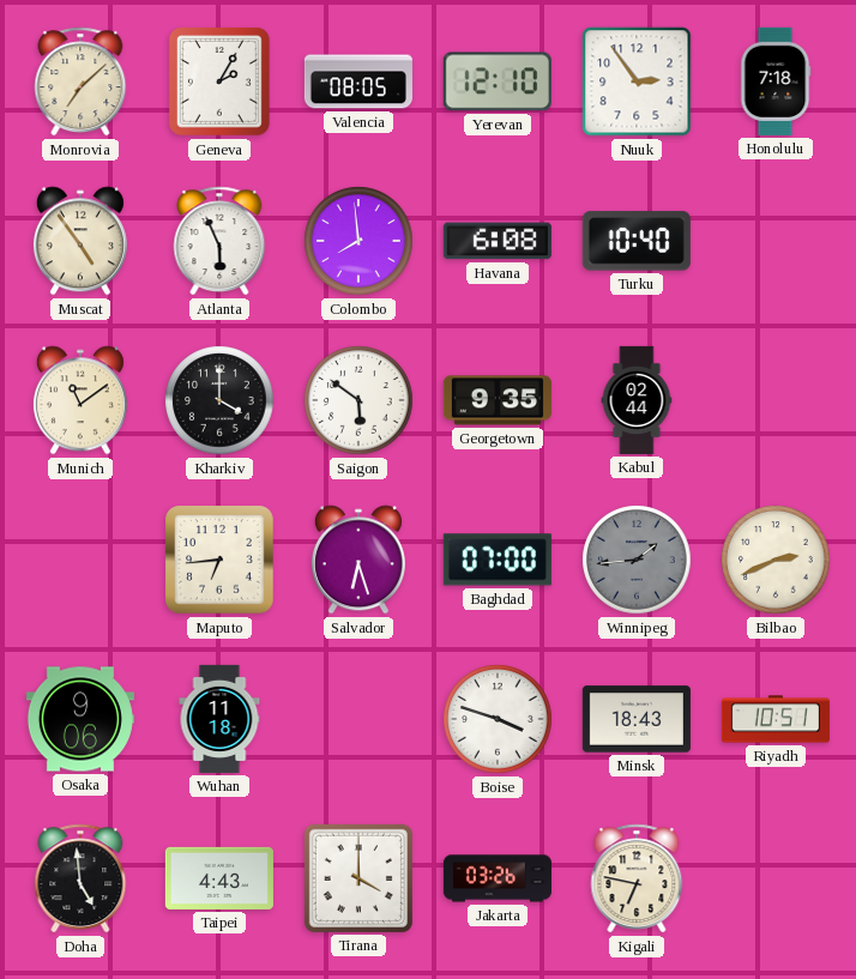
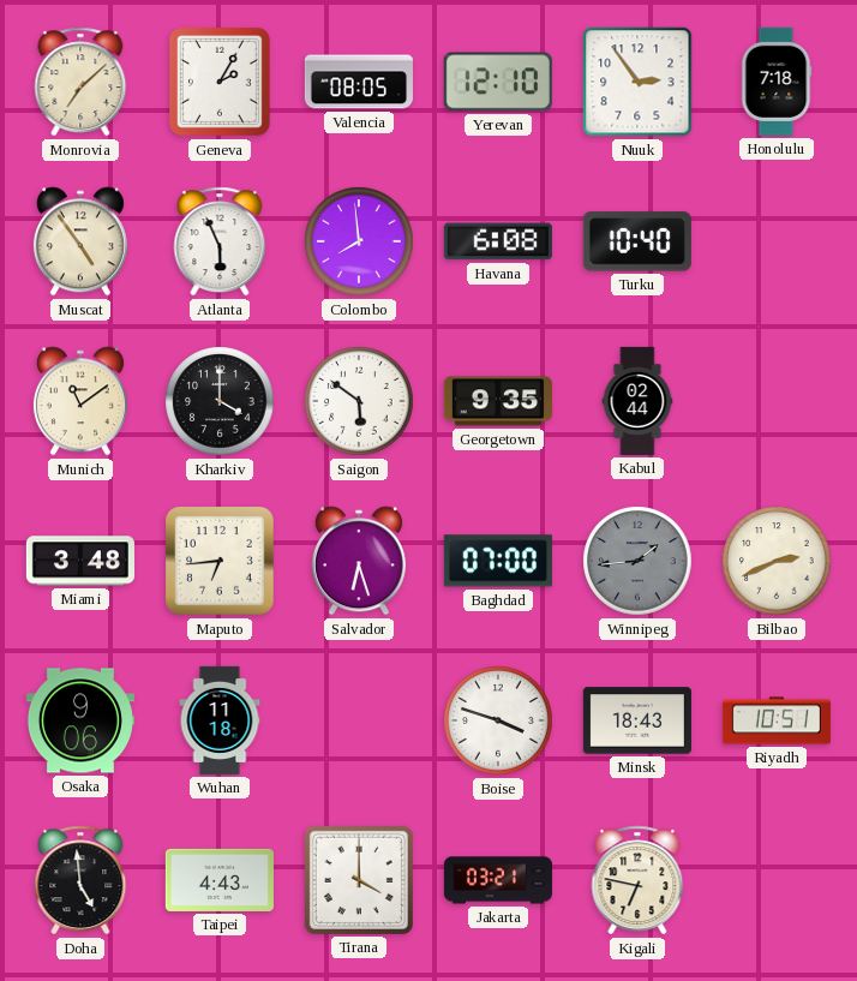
Miami: none -> 3:48
Jakarta: 03:26 -> 03:21
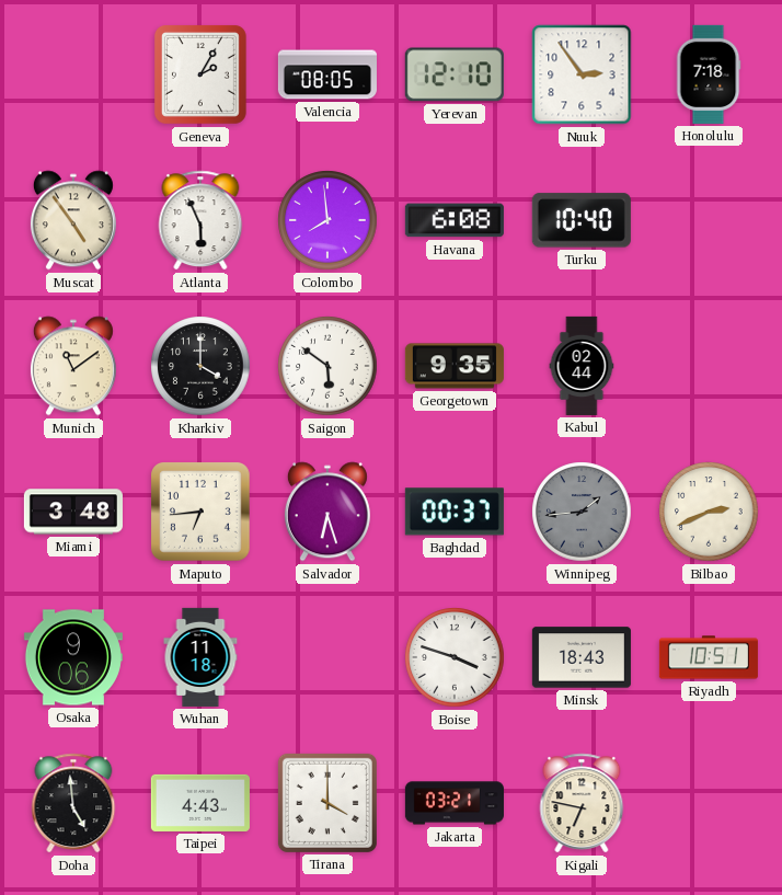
Monrovia: 7:08 -> none
Baghdad: 07:00 -> 00:37
